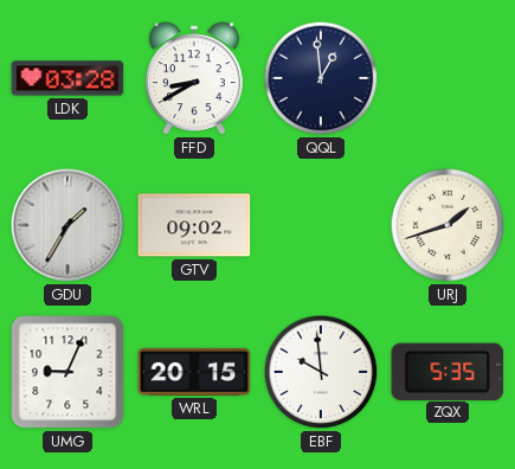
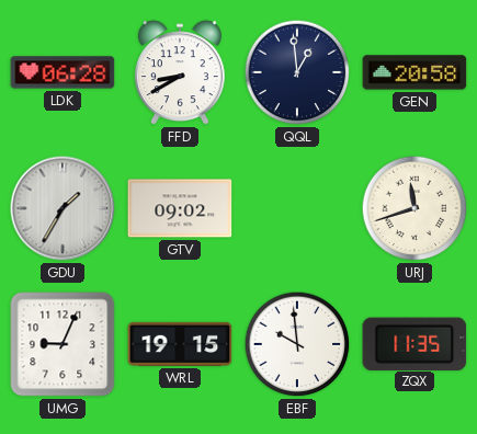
LDK: 03:28 -> 06:28
GEN: none -> 20:58
URJ: 1:42 -> 11:42
WRL: 20:15 -> 19:15
ZQX: 5:35 -> 11:35
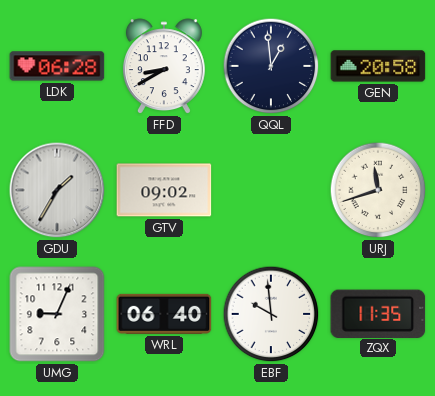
WRL: 19:15 -> 06:40
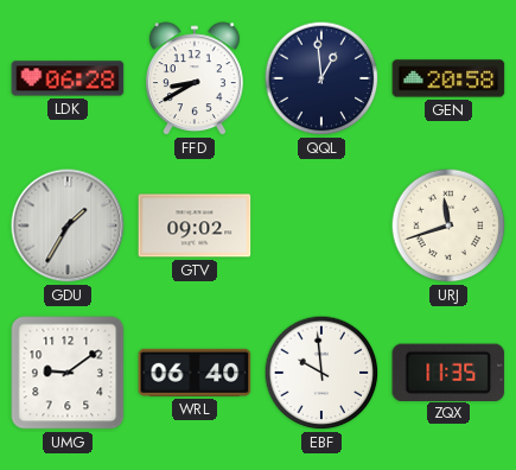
UMG: 9:04 -> 9:09
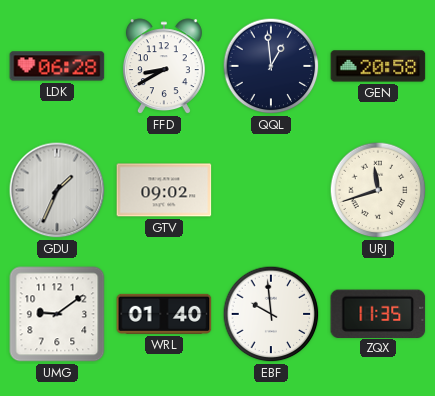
GDU: 1:35 -> 1:34
WRL: 06:40 -> 01:40
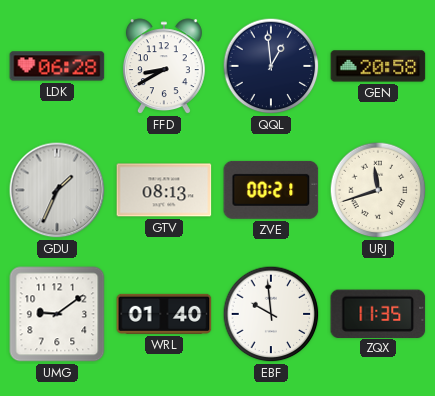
GTV: 09:02 -> 08:13
ZVE: none -> 00:21
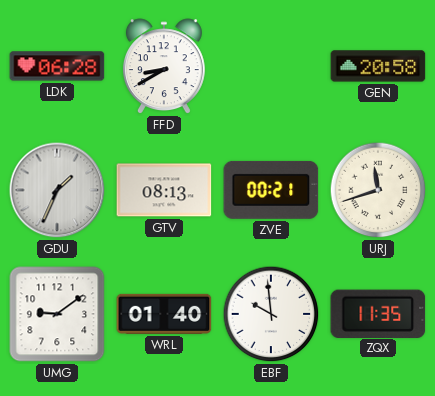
QQL: 12:59 -> none
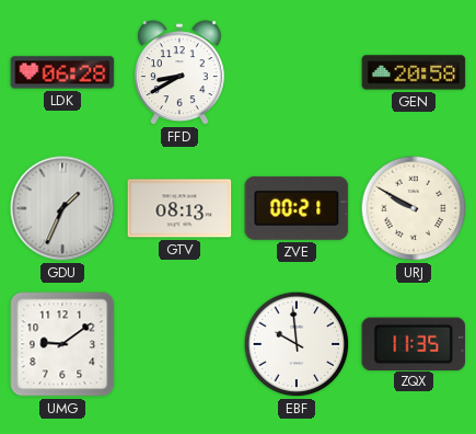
URJ: 11:42 -> 9:50
WRL: 01:40 -> none
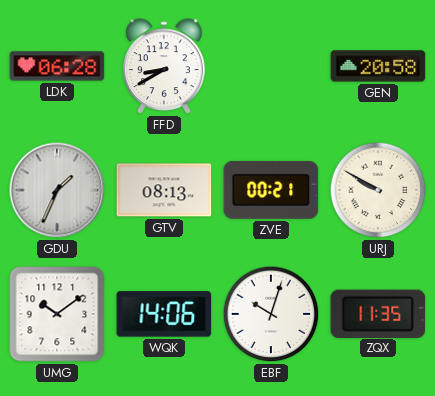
UMG: 9:09 -> 10:09
WQK: none -> 14:06
EBF: 9:59 -> 10:03
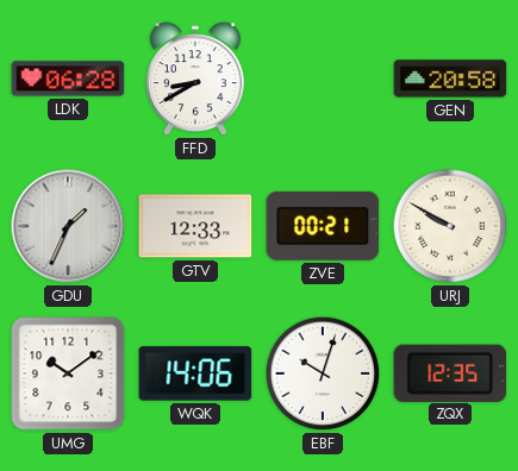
GTV: 08:13 -> 12:33
ZQX: 11:35 -> 12:35
